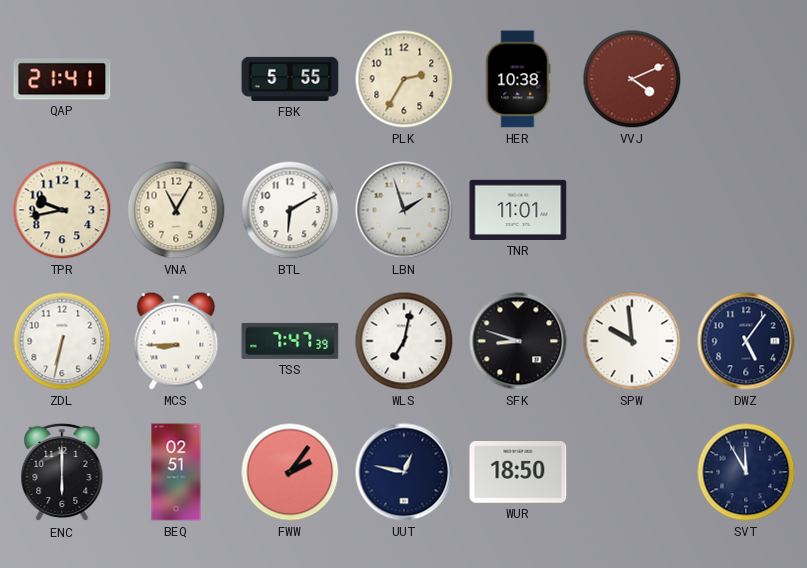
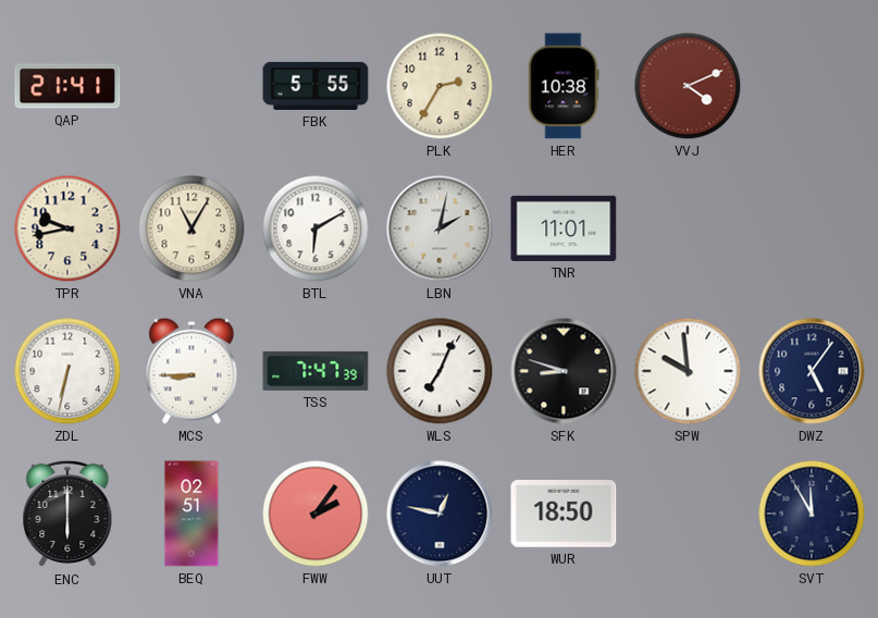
LBN: 1:57 -> 2:02
WLS: 7:02 -> 7:04
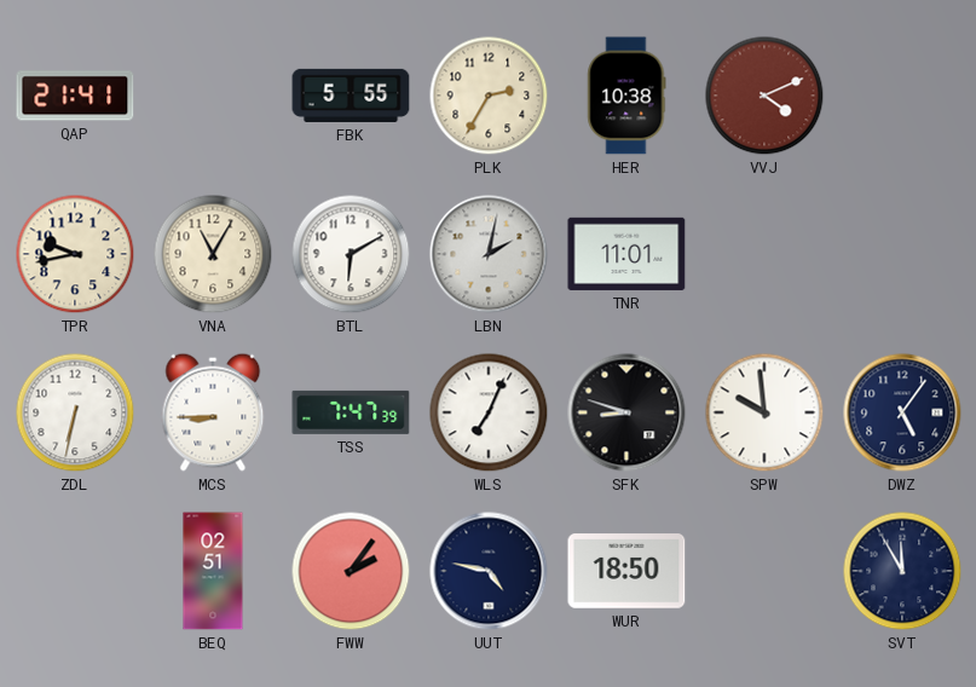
ENC: 6:00 -> none
UUT: 12:47 -> 4:47
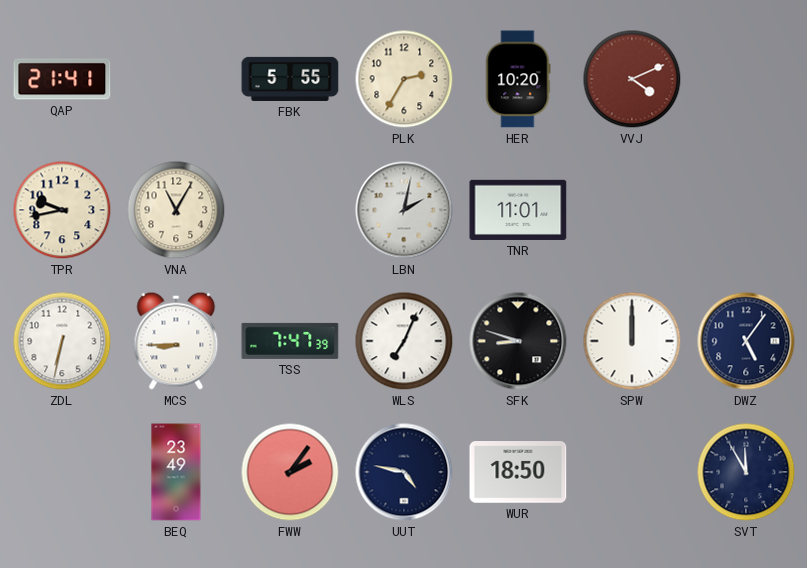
HER: 10:38 -> 10:20
BTL: 6:10 -> none
SPW: 9:59 -> 12:00
BEQ: 02:51 -> 23:49
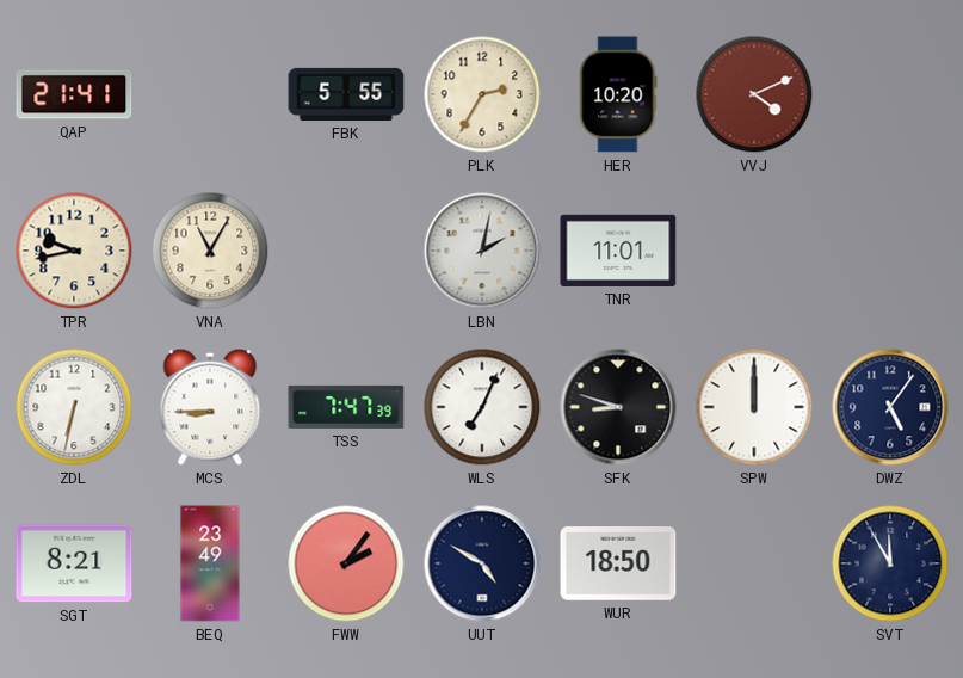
SGT: none -> 8:21
UUT: 4:47 -> 4:50
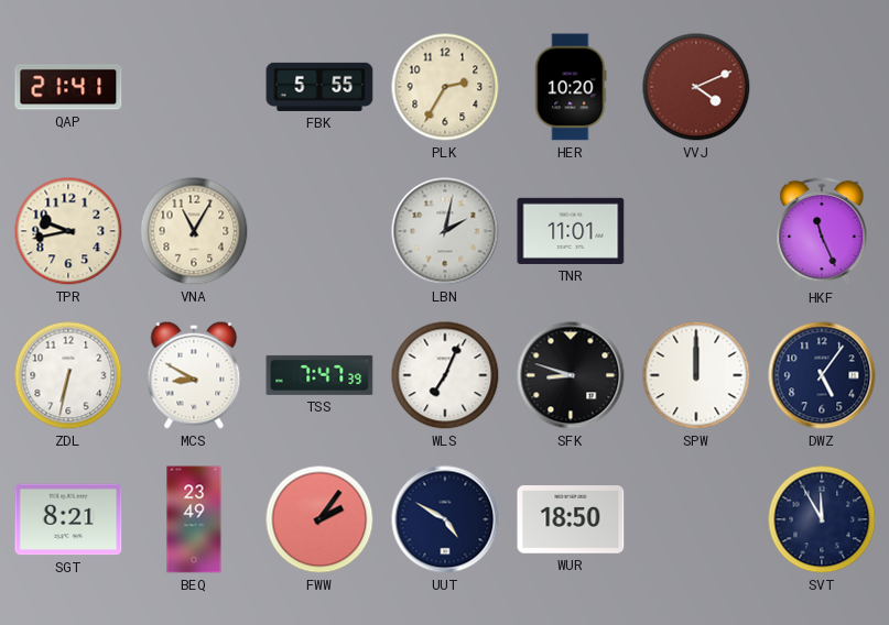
HKF: none -> 11:26
MCS: 8:45 -> 8:50
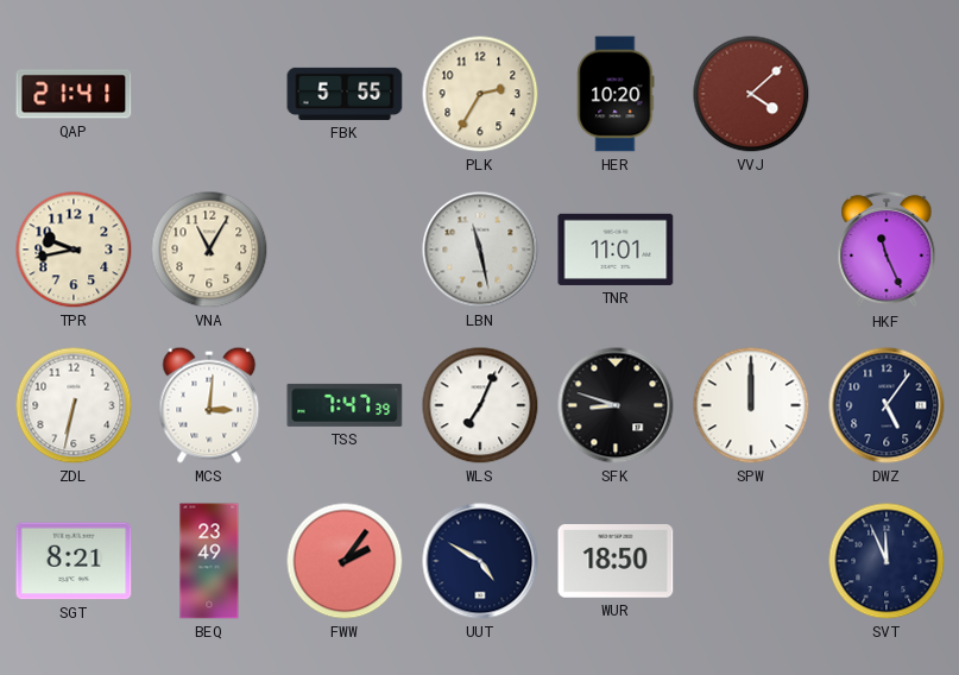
VVJ: 4:11 -> 4:08
LBN: 2:02 -> 11:28
MCS: 8:50 -> 3:01
SVT: 11:55 -> 11:56
